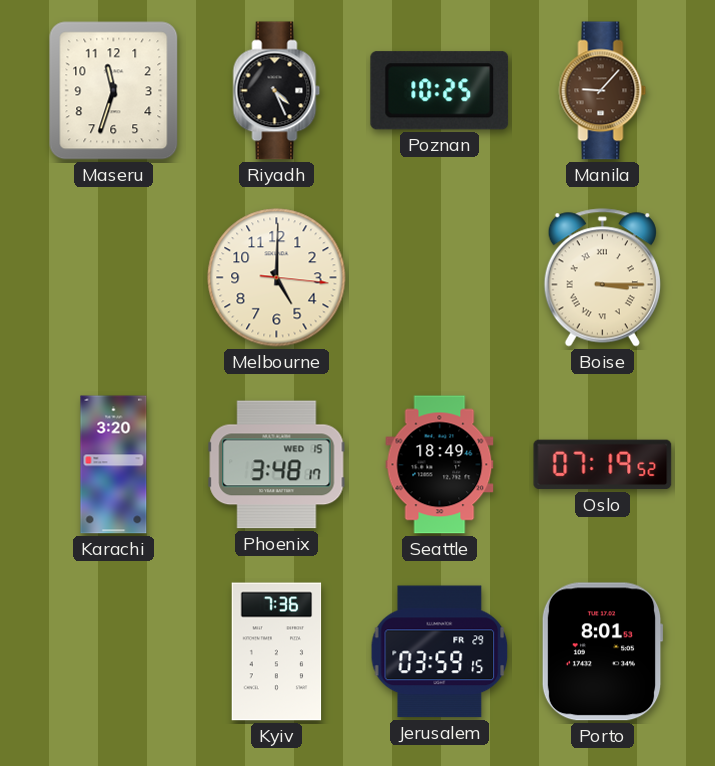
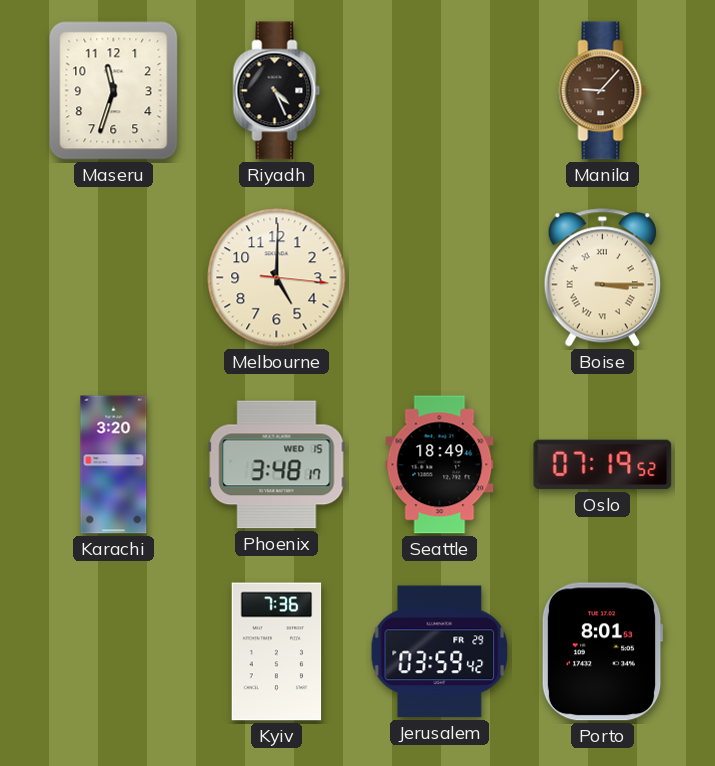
Poznan: 10:25 -> none
Jerusalem: 03:59:15 -> 03:59:42
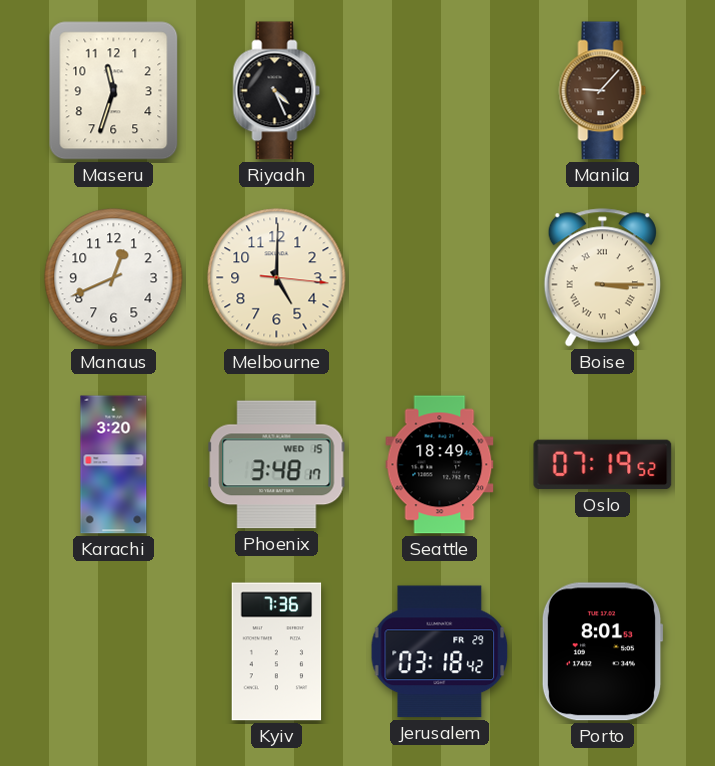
Manaus: none -> 12:41
Jerusalem: 03:59 -> 03:18
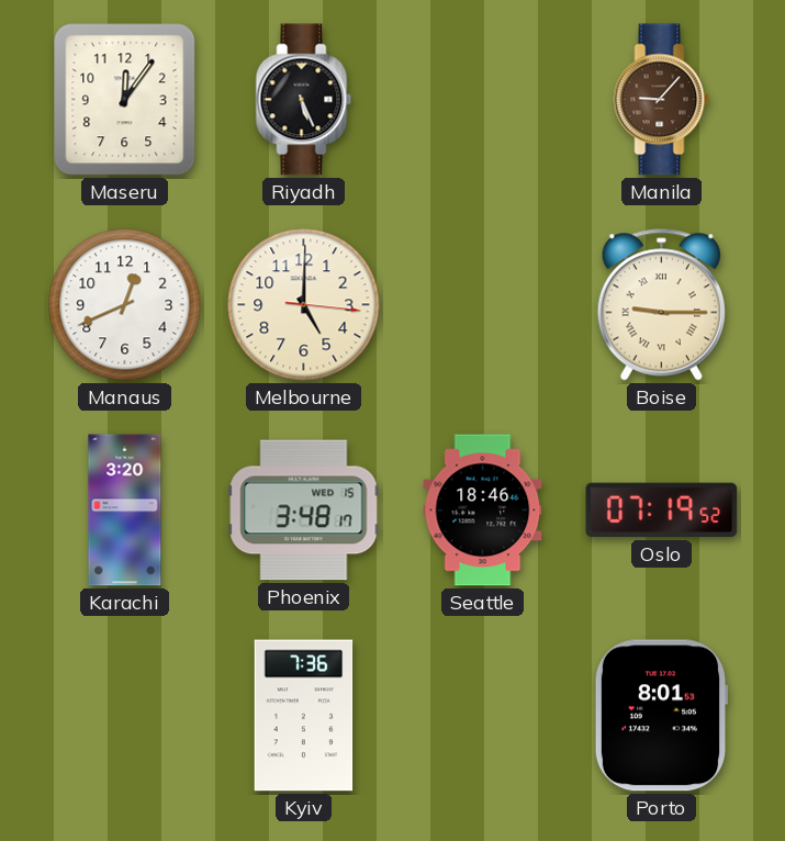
Maseru: 11:33 -> 12:06
Riyadh: 4:26 -> 5:26
Boise: 3:15 -> 9:15
Seattle: 18:49 -> 18:46
Jerusalem: 03:18 -> none
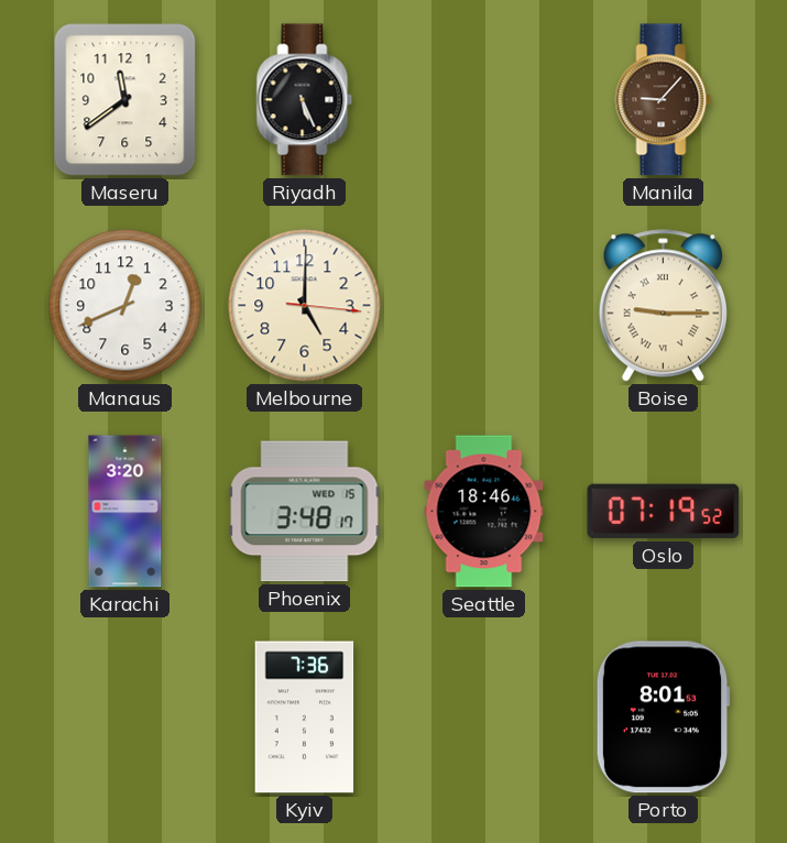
Maseru: 12:06 -> 11:39
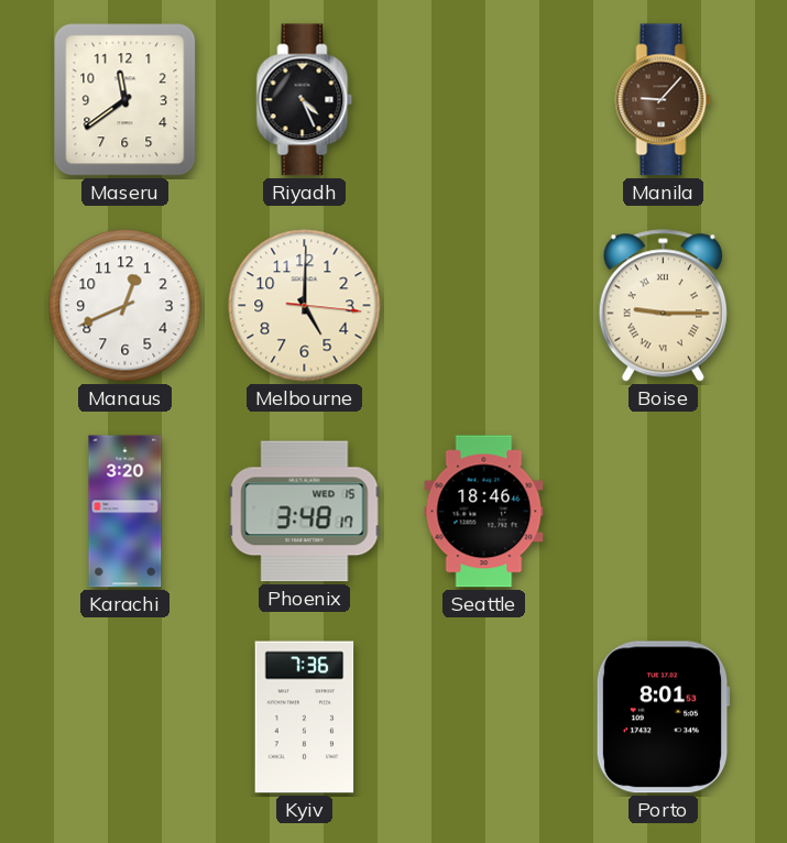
Riyadh: 5:26 -> 4:26
Oslo: 07:19 -> none
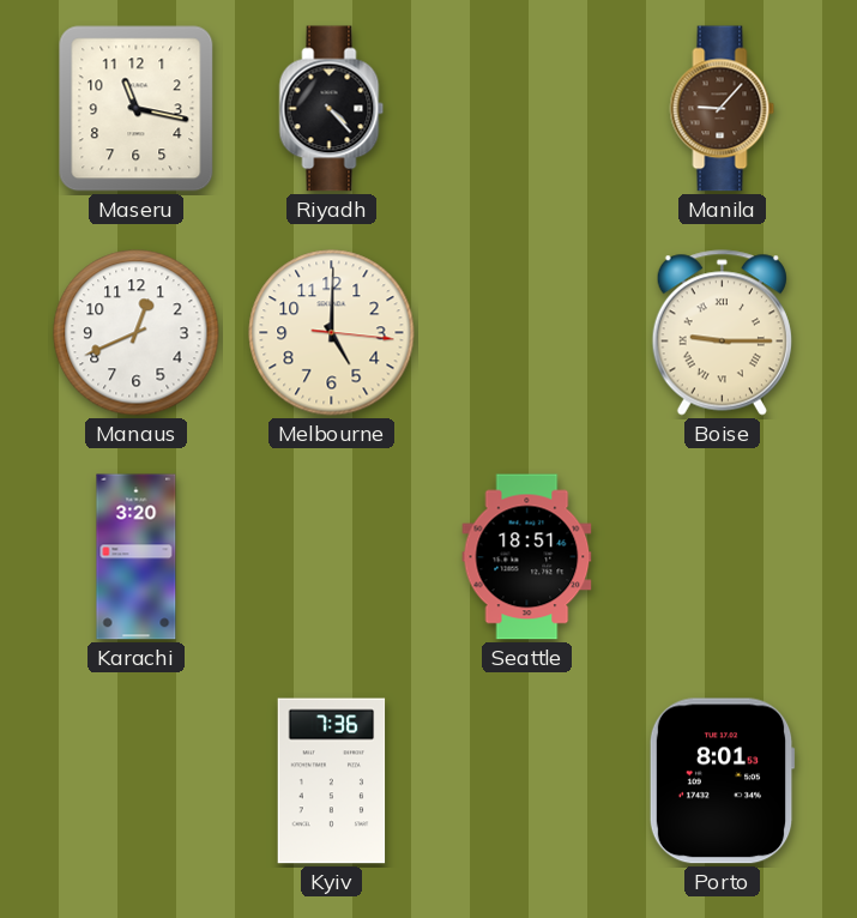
Maseru: 11:39 -> 11:17
Riyadh: 4:26 -> 4:23
Phoenix: 3:48 -> none
Seattle: 18:46 -> 18:51
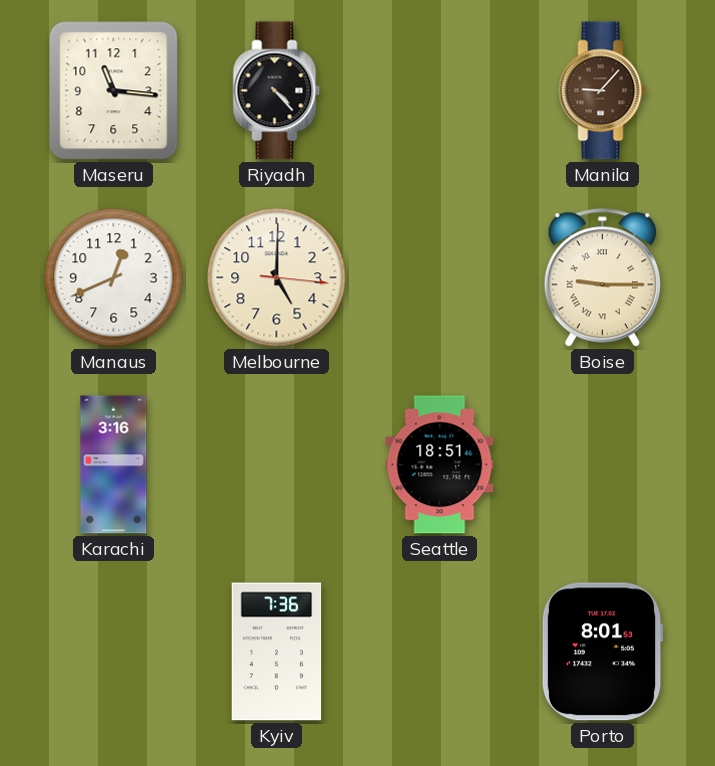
Maseru: 11:17 -> 11:16
Karachi: 3:20 -> 3:16
